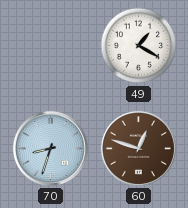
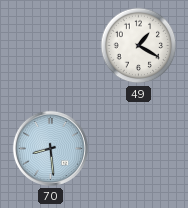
70: 8:33 -> 8:29
60: 12:48 -> none
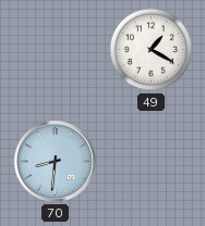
70: 8:29 -> 8:31
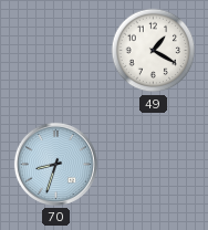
70: 8:31 -> 8:33
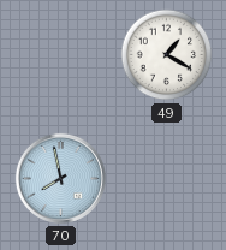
70: 8:33 -> 7:58
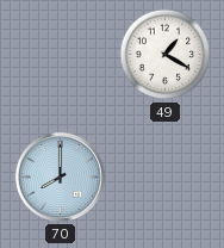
70: 7:58 -> 8:00
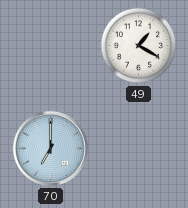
70: 8:00 -> 7:00
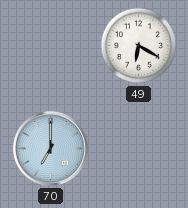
49: 1:20 -> 6:20
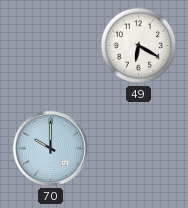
70: 7:00 -> 10:00
